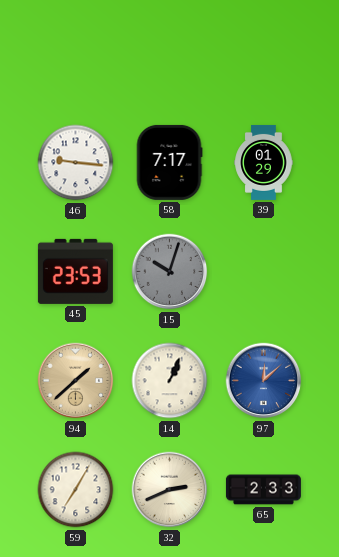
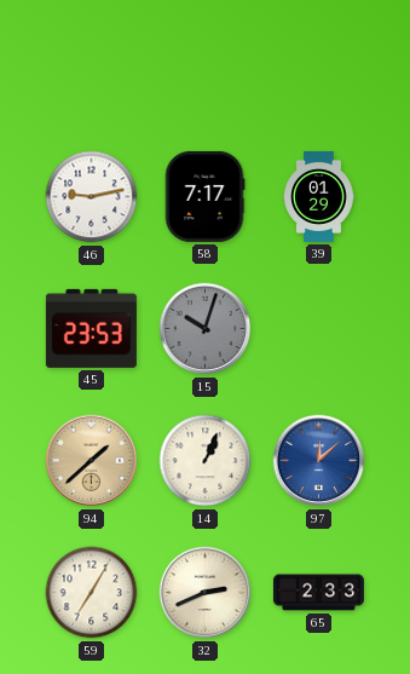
46: 9:16 -> 9:13
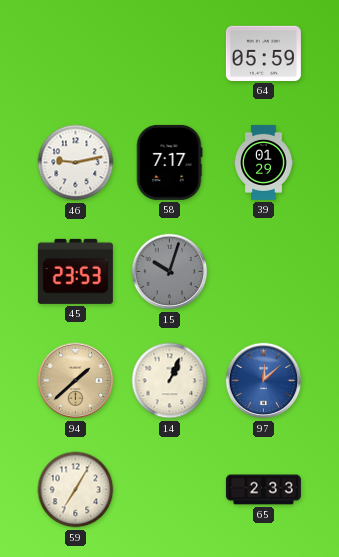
64: none -> 05:59
32: 2:41 -> none
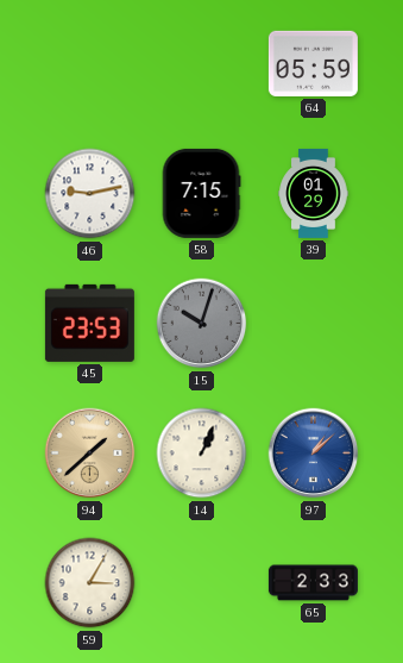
58: 7:17 -> 7:15
97: 12:08 -> 1:08
59: 7:05 -> 3:05
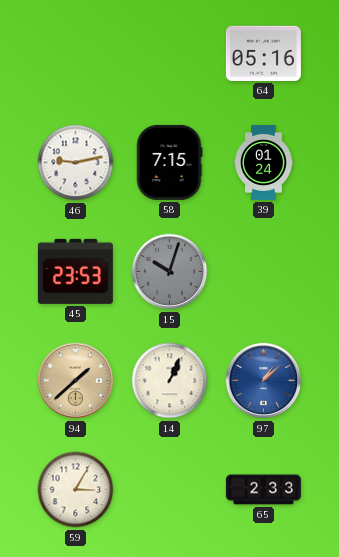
64: 05:59 -> 05:16
39: 01:29 -> 01:24
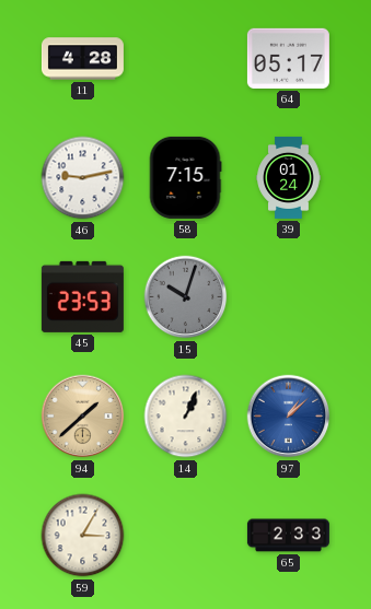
11: none -> 4:28
64: 05:16 -> 05:17
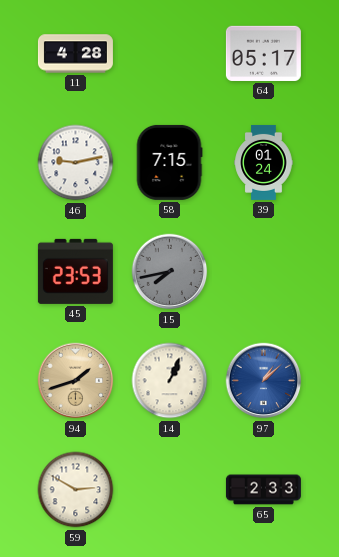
15: 10:03 -> 7:43
94: 1:38 -> 1:42
59: 3:05 -> 2:50
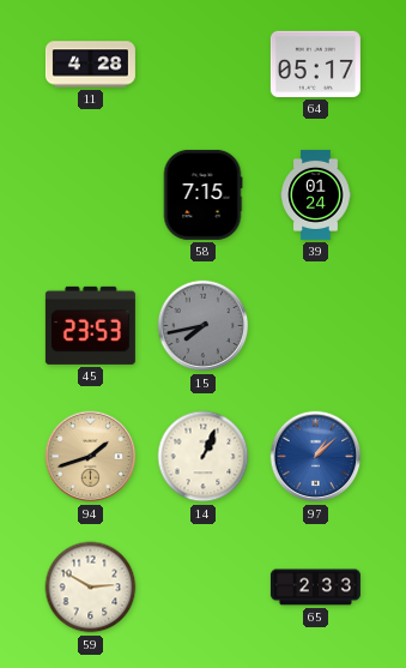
46: 9:13 -> none
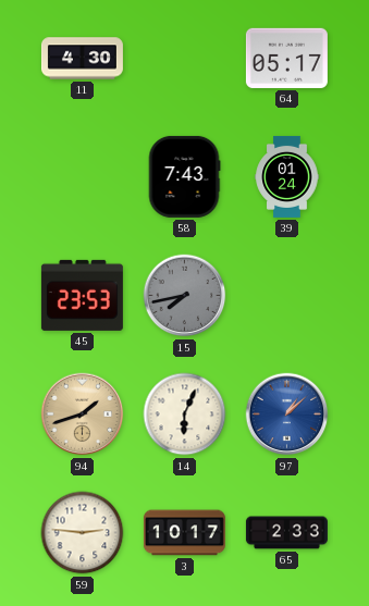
11: 4:28 -> 4:30
58: 7:15 -> 7:43
14: 1:04 -> 6:04
59: 2:50 -> 2:46
3: none -> 10:17
